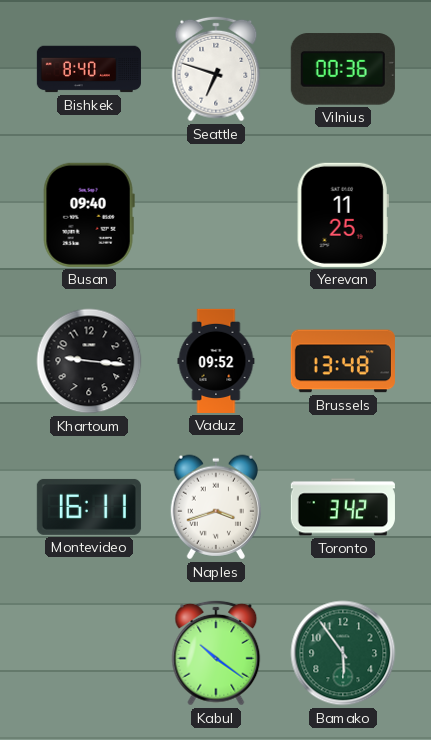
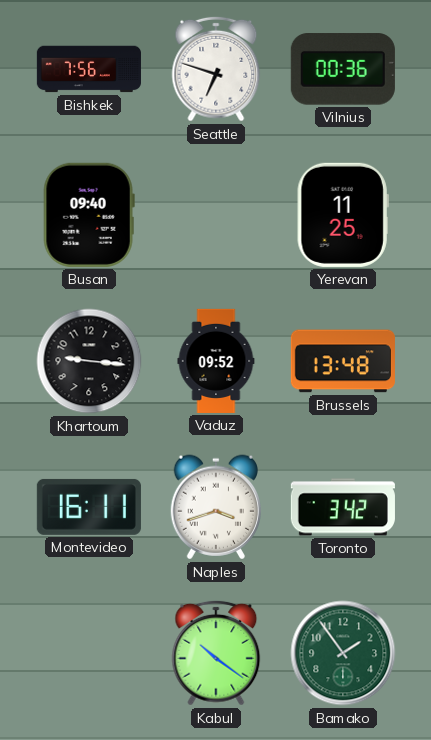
Bishkek: 8:40 -> 7:56
Bamako: 5:54 -> 1:54
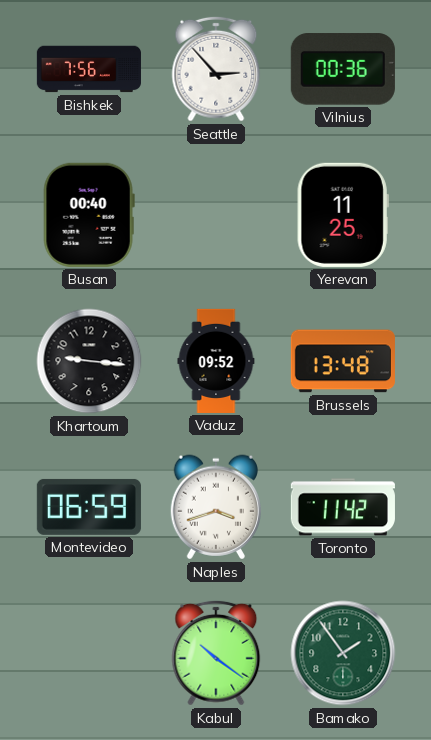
Seattle: 6:48 -> 2:53
Busan: 09:40 -> 00:40
Montevideo: 16:11 -> 06:59
Toronto: 3:42 -> 11:42
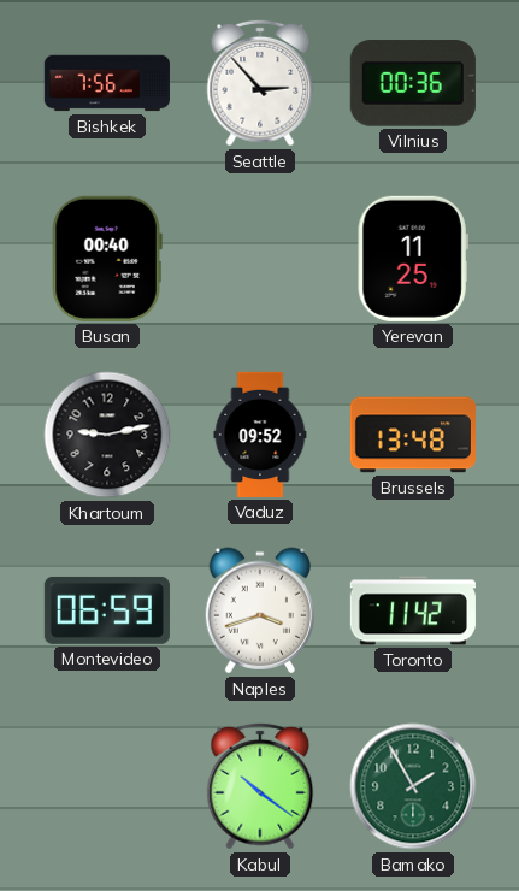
Khartoum: 9:16 -> 9:13
Bamako: 1:54 -> 1:55
